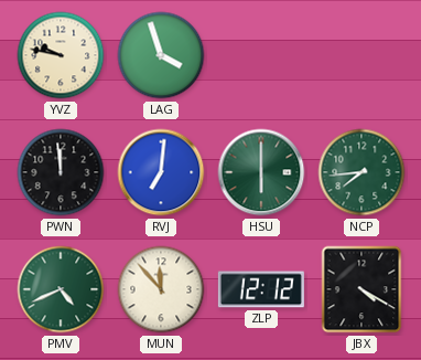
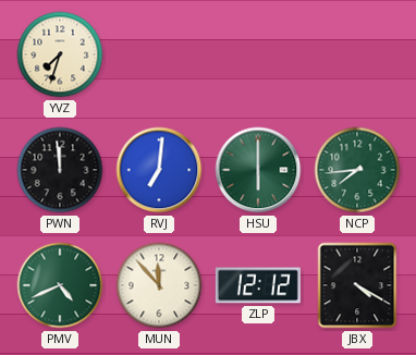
YVZ: 9:47 -> 7:33
LAG: 3:57 -> none
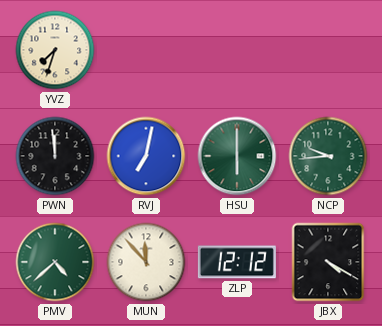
RVJ: 7:01 -> 7:02
NCP: 7:44 -> 9:44
PMV: 4:41 -> 4:38
